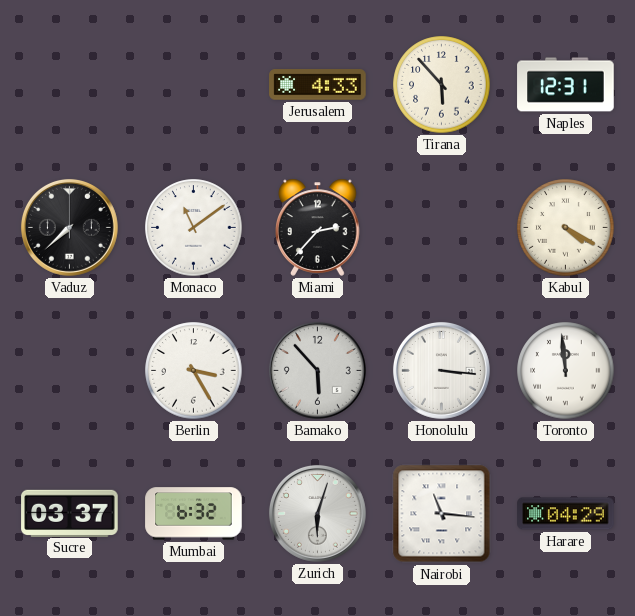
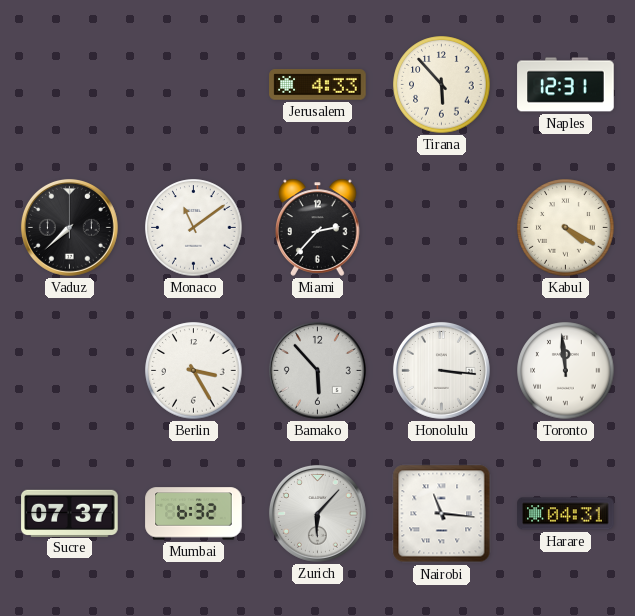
Sucre: 03:37 -> 07:37
Zurich: 6:03 -> 6:07
Harare: 04:29 -> 04:31
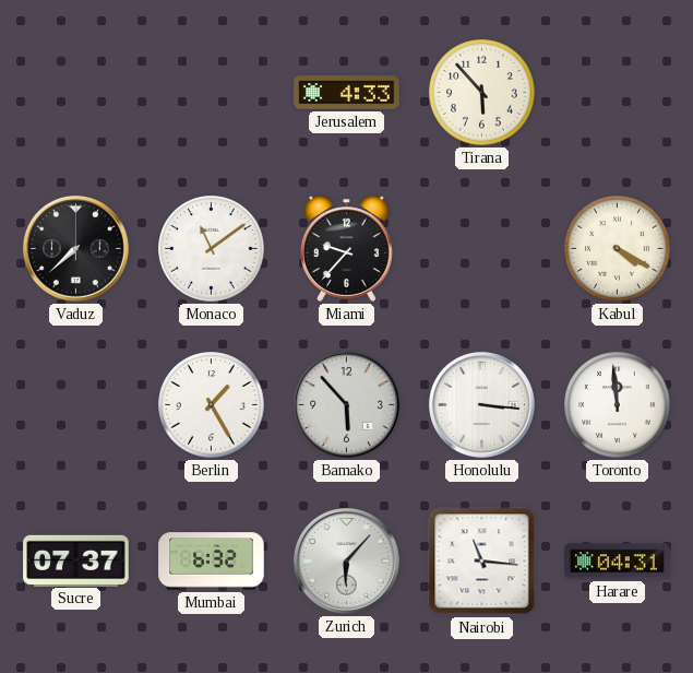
Naples: 12:31 -> none
Miami: 2:37 -> 9:37
Berlin: 3:25 -> 1:25
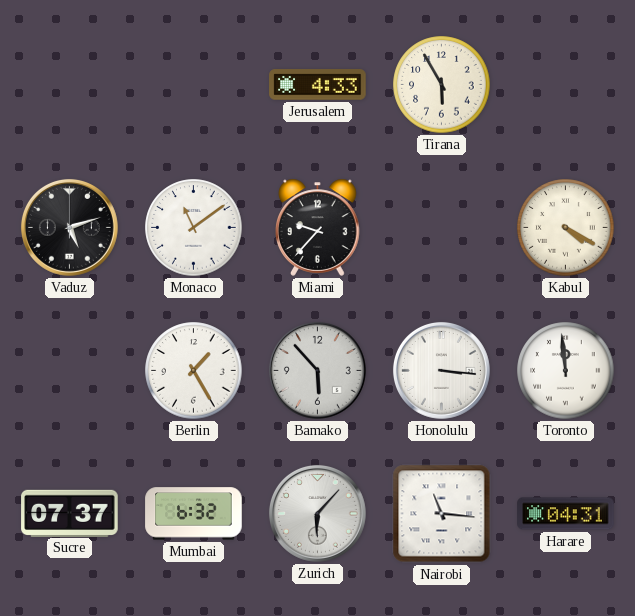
Tirana: 5:53 -> 5:55
Vaduz: 7:38 -> 5:12
